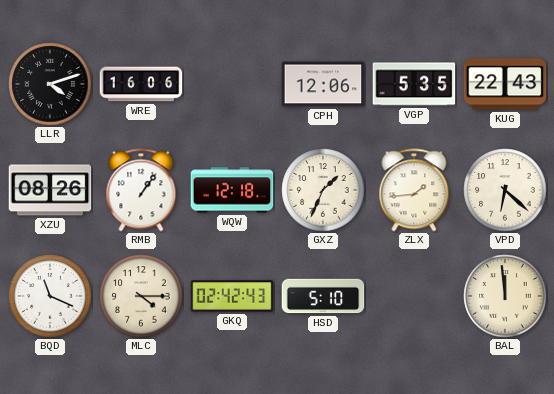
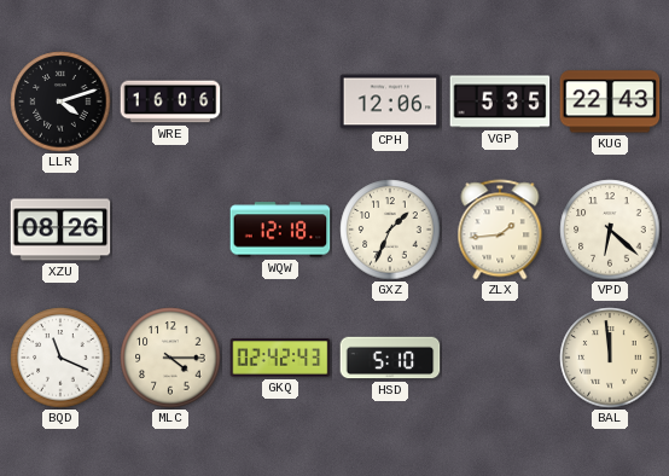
RMB: 1:06 -> none
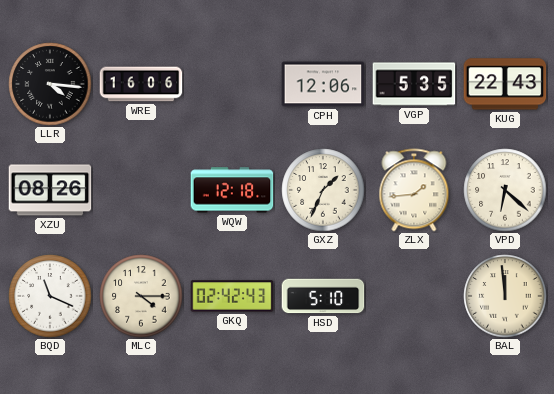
LLR: 4:12 -> 4:16
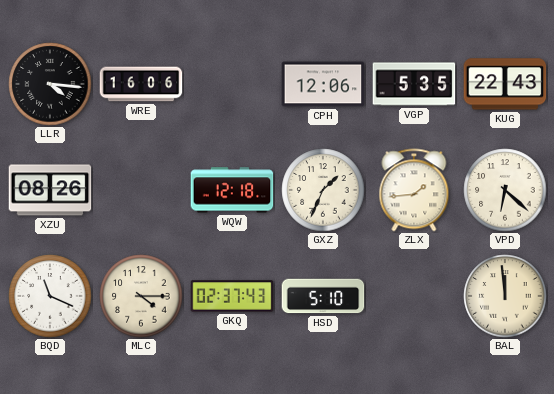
GKQ: 02:42 -> 02:37
